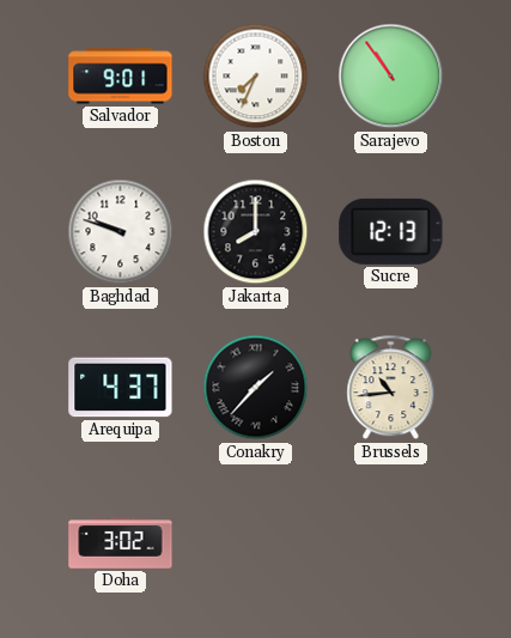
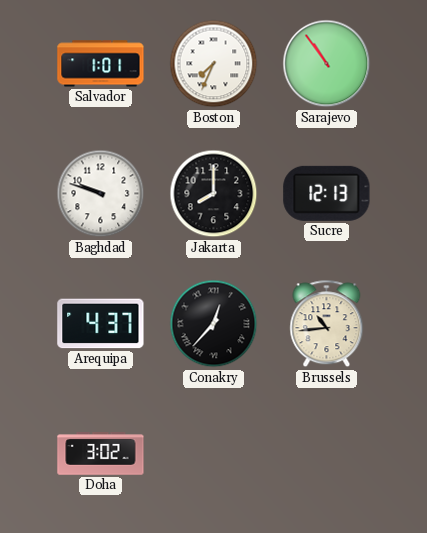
Salvador: 9:01 -> 1:01
Conakry: 1:37 -> 12:37
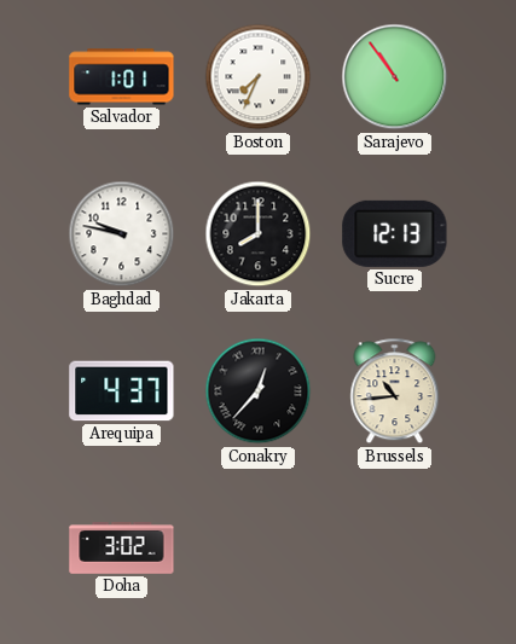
Baghdad: 9:48 -> 9:47
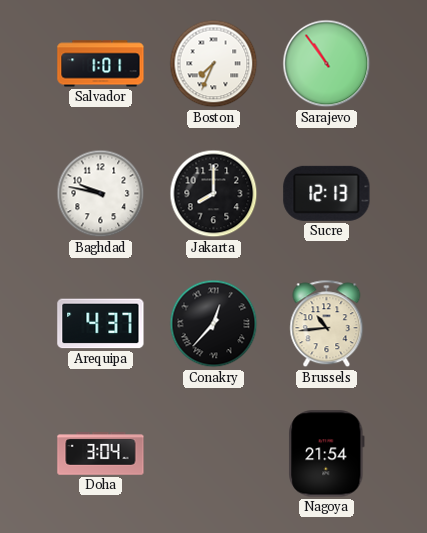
Doha: 3:02 -> 3:04
Nagoya: none -> 21:54
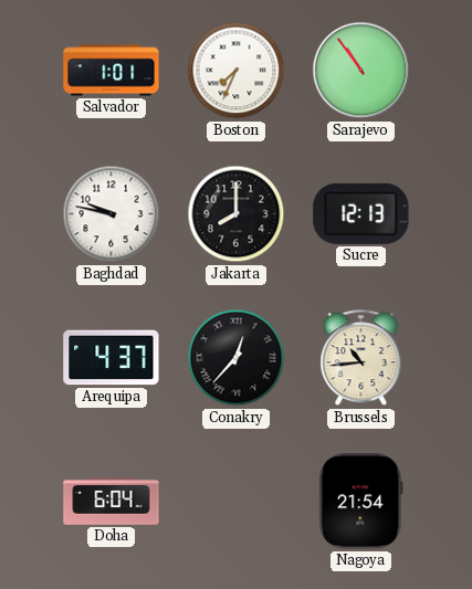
Doha: 3:04 -> 6:04
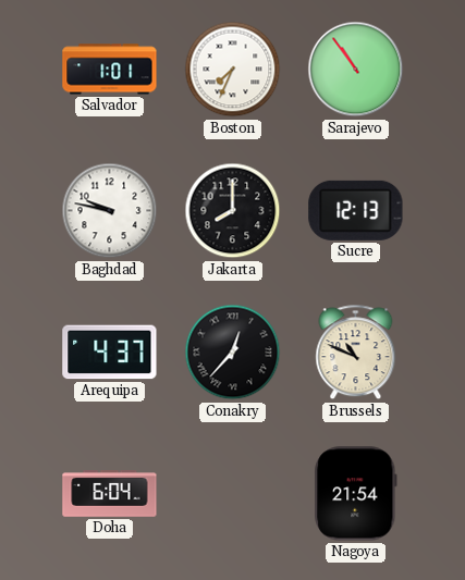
Brussels: 10:44 -> 10:49
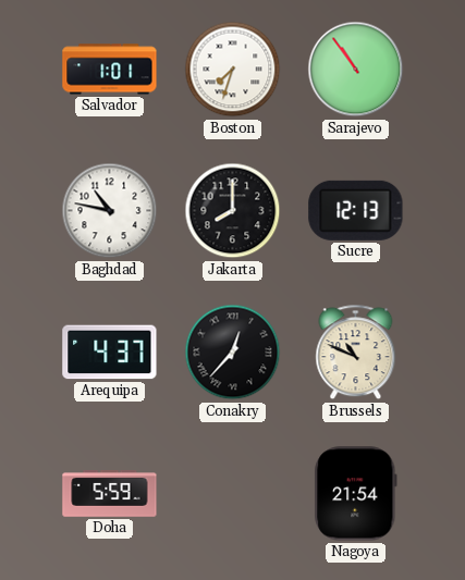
Boston: 7:34 -> 7:33
Baghdad: 9:47 -> 10:47
Doha: 6:04 -> 5:59
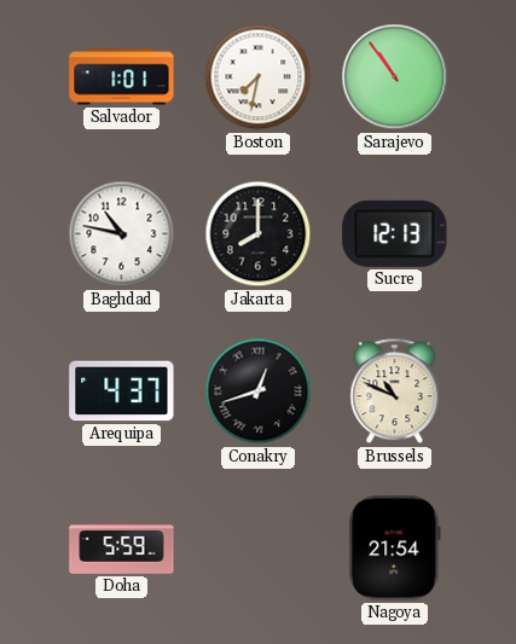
Boston: 7:33 -> 7:32
Conakry: 12:37 -> 12:42
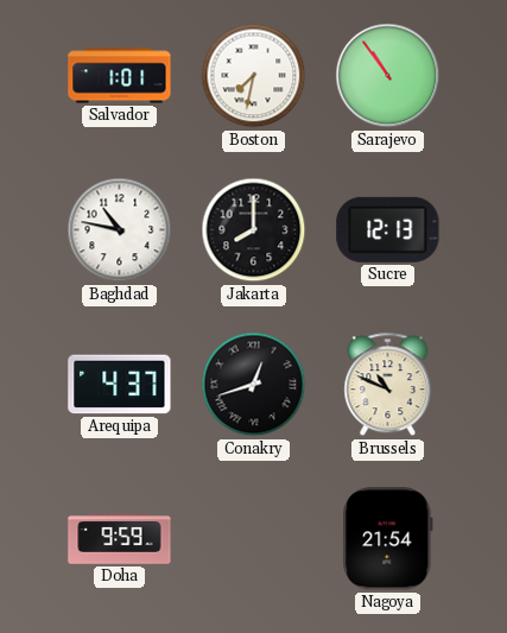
Doha: 5:59 -> 9:59
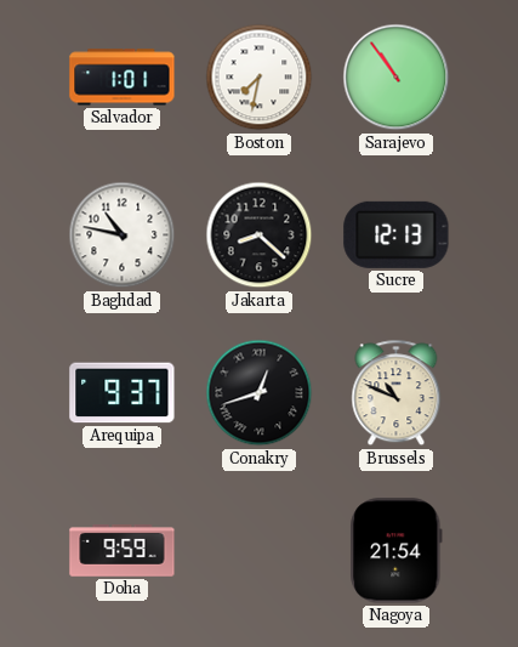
Jakarta: 8:00 -> 8:22
Arequipa: 4:37 -> 9:37
